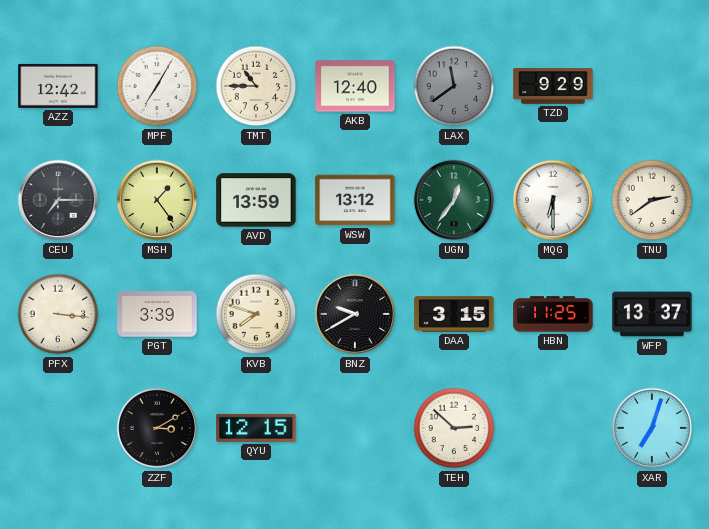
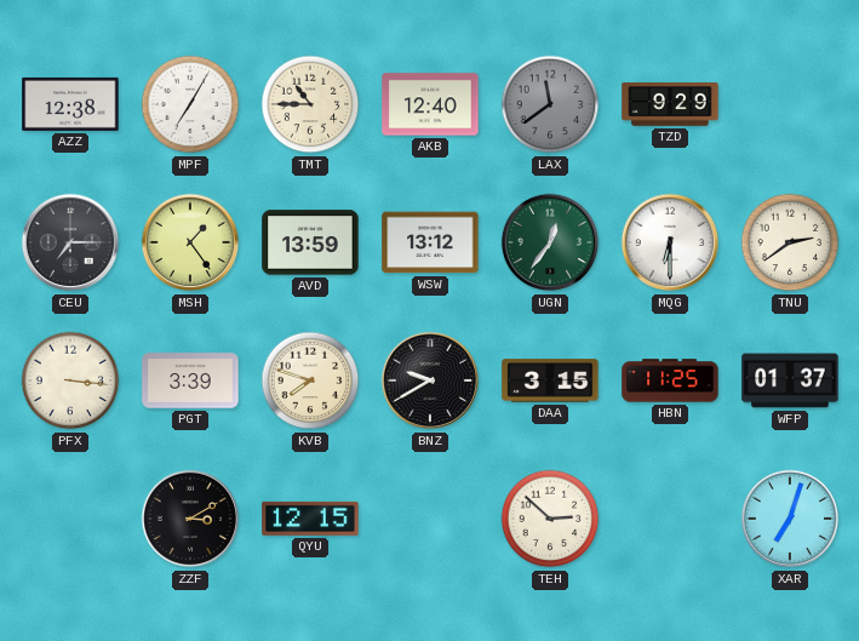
AZZ: 12:42 -> 12:38
WFP: 13:37 -> 01:37
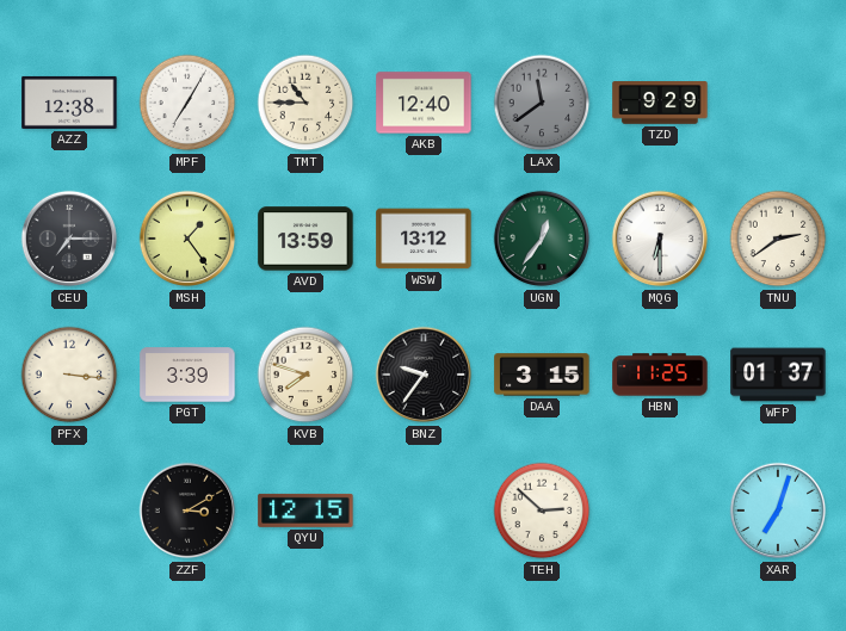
BNZ: 9:40 -> 9:36
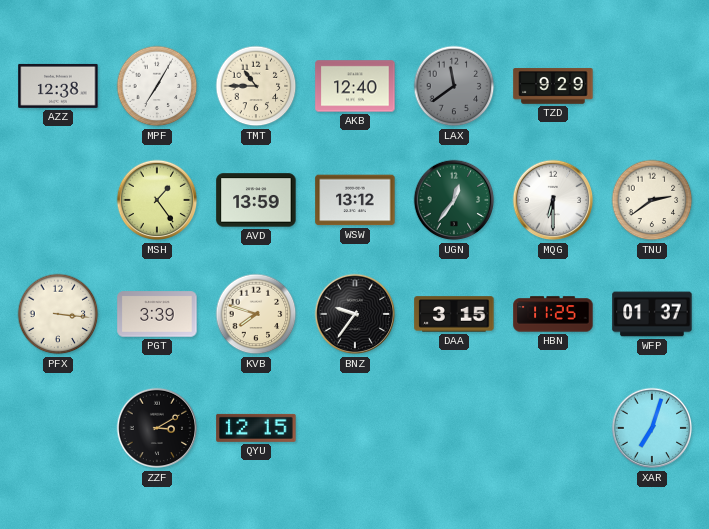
CEU: 7:15 -> none
TEH: 2:52 -> none
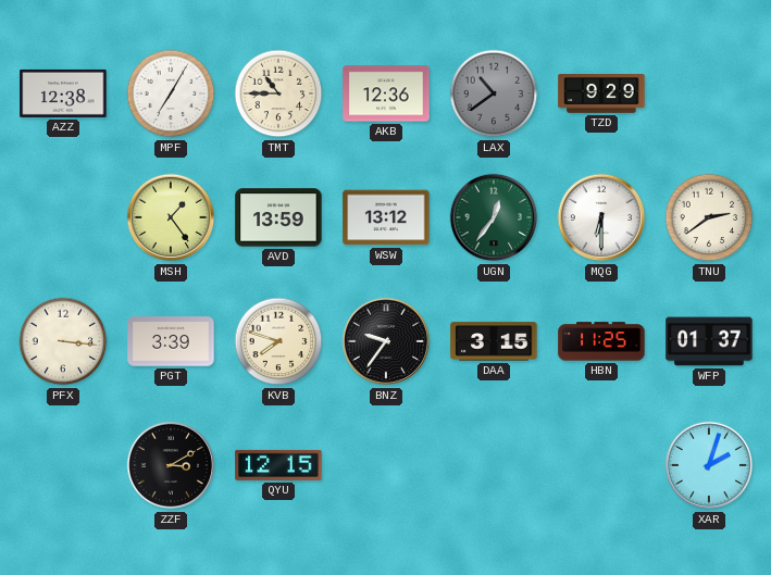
AKB: 12:40 -> 12:36
LAX: 11:39 -> 10:39
XAR: 7:03 -> 2:03
